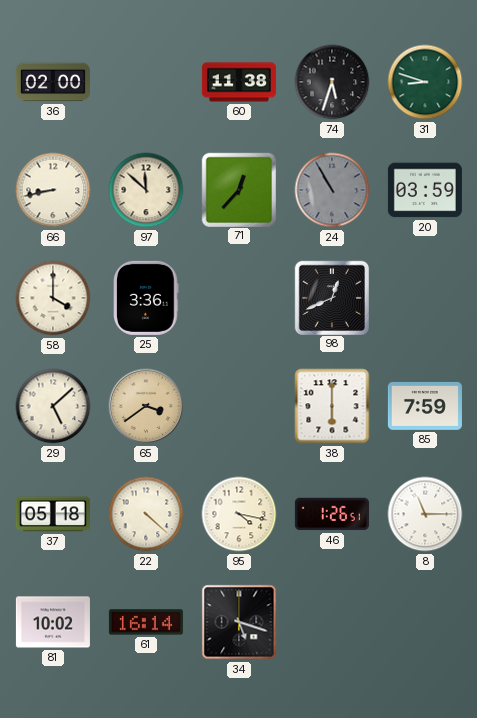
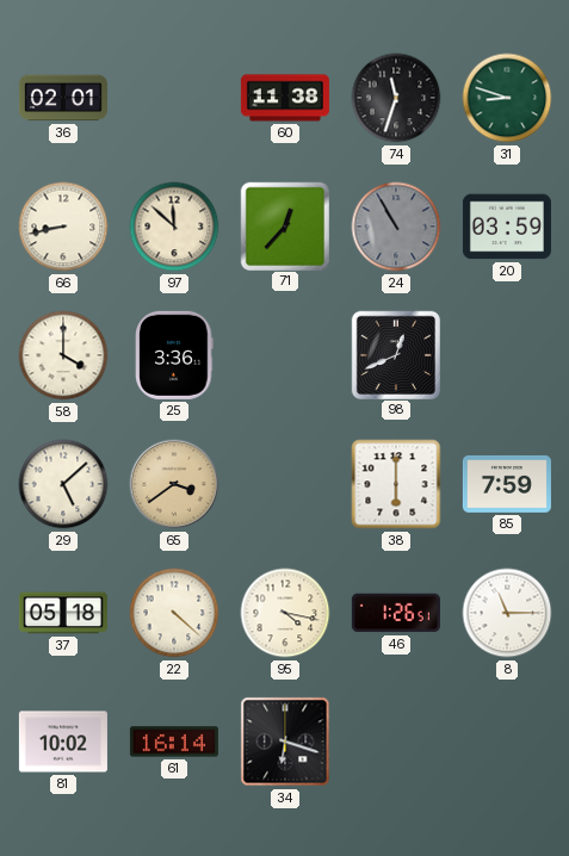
36: 02:00 -> 02:01
74: 5:33 -> 11:33
34: 5:18 -> 6:18
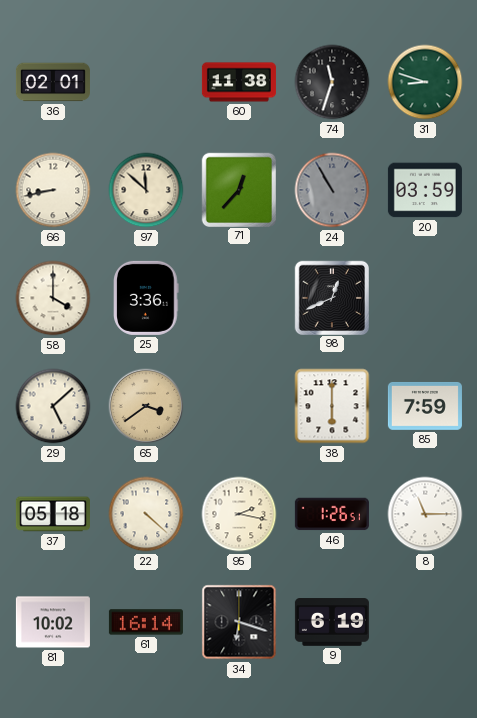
95: 4:17 -> 2:17
9: none -> 6:19
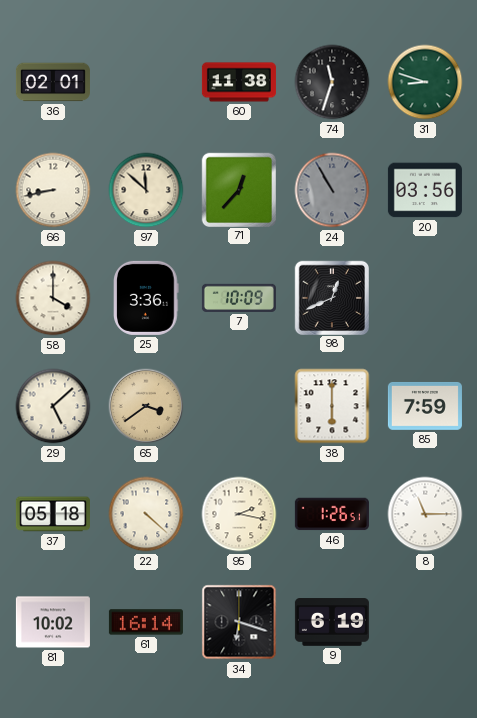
20: 03:59 -> 03:56
7: none -> 10:09
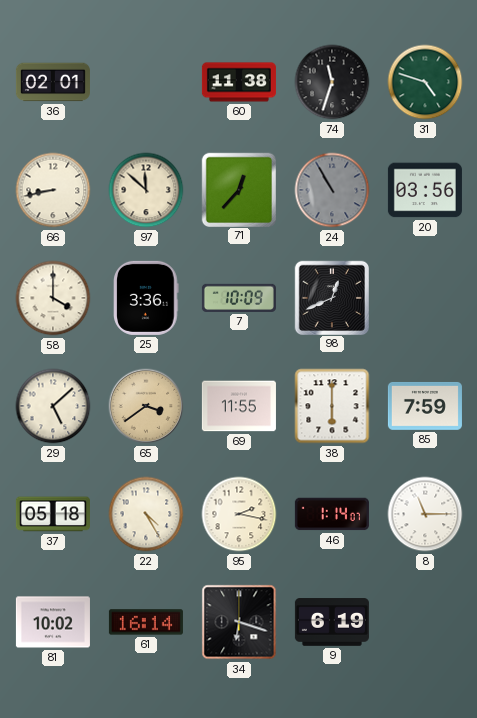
31: 8:48 -> 4:48
69: none -> 11:55
22: 4:22 -> 4:25
46: 1:26 -> 1:14
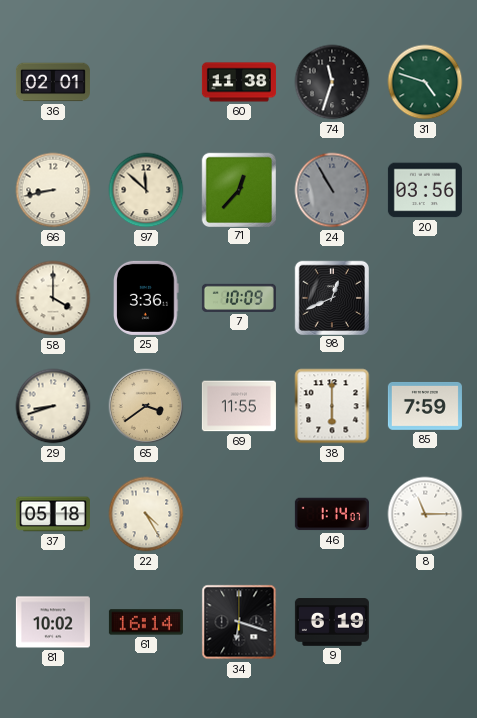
29: 5:08 -> 8:42
95: 2:17 -> none
